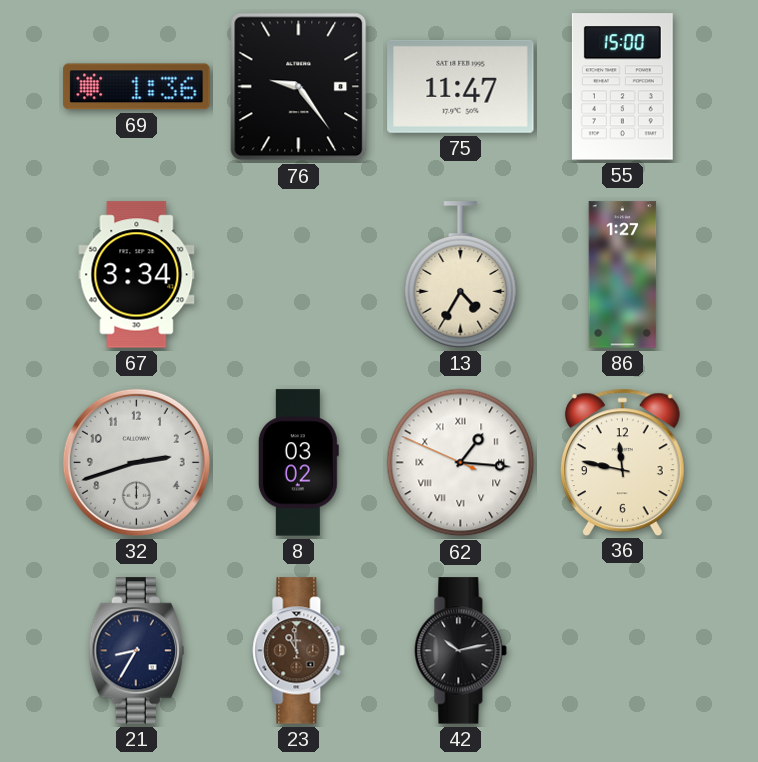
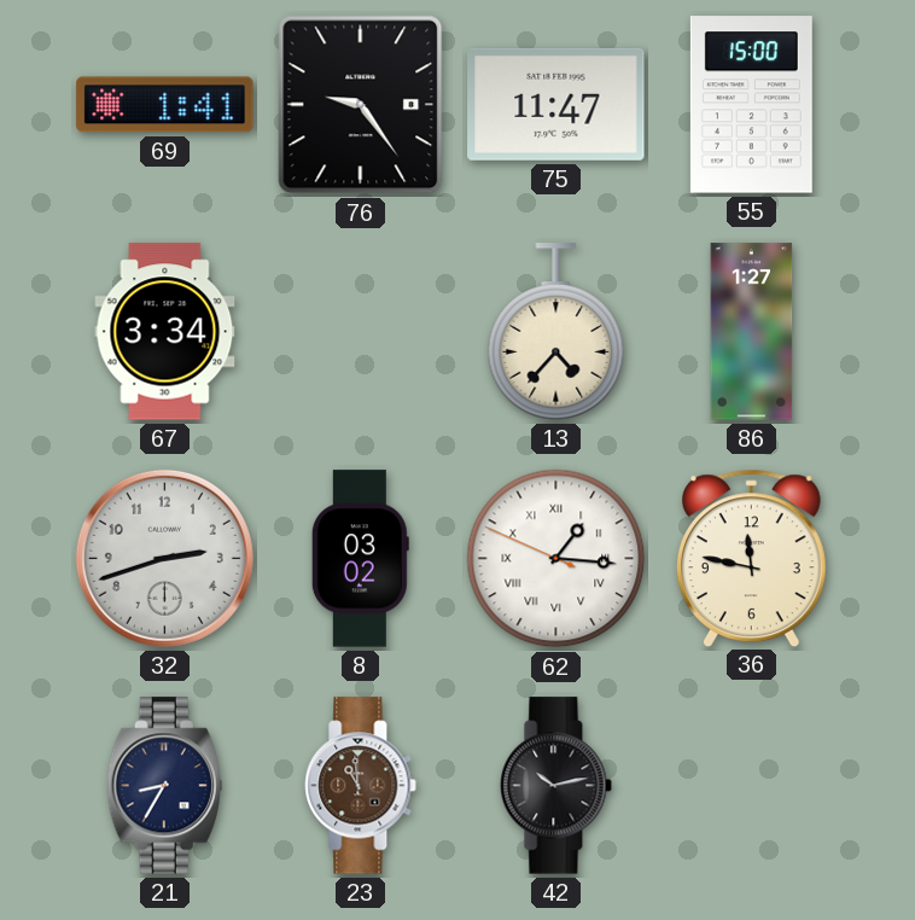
69: 1:36 -> 1:41
13: 4:35 -> 4:37
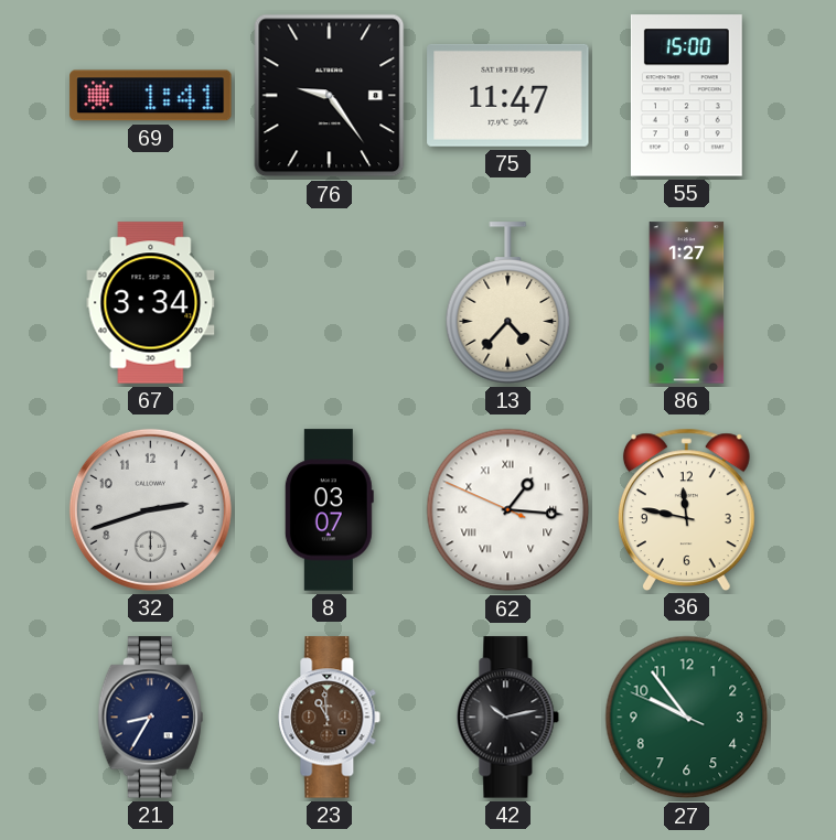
8: 03:02 -> 03:07
27: none -> 9:53
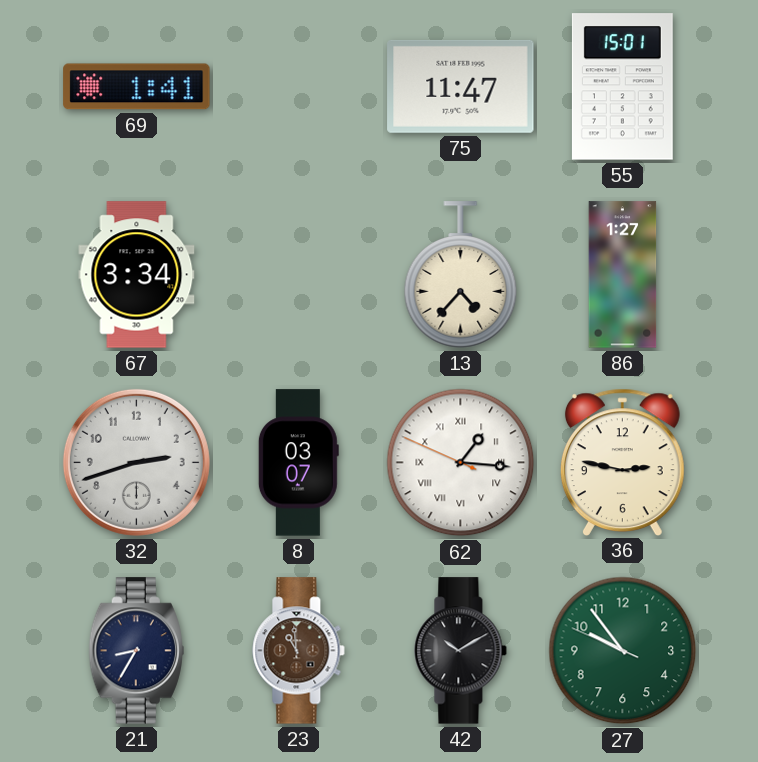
76: 9:24 -> none
55: 15:00 -> 15:01
36: 11:47 -> 2:47
42: 10:13 -> 10:10
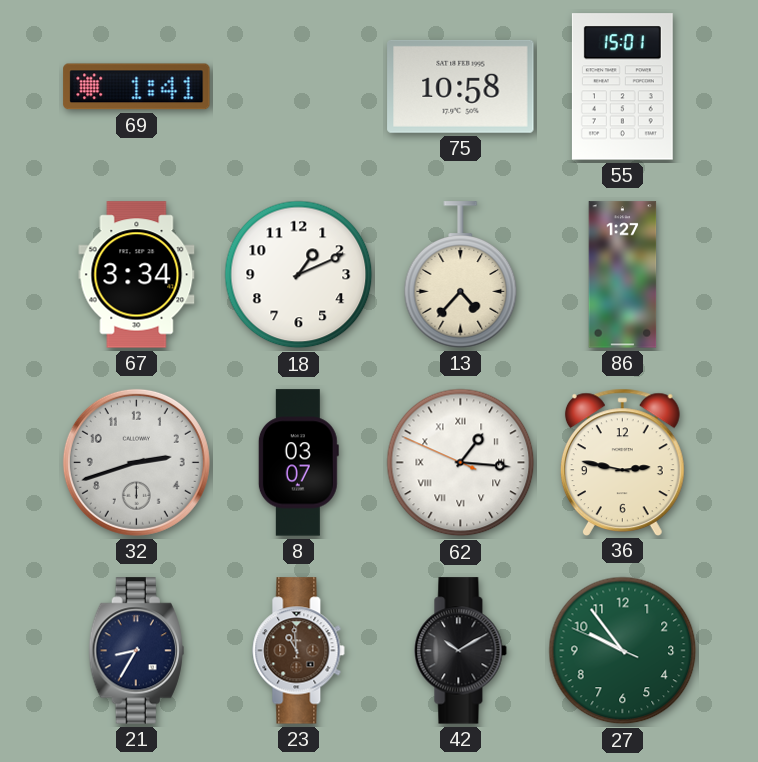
75: 11:47 -> 10:58
18: none -> 1:11
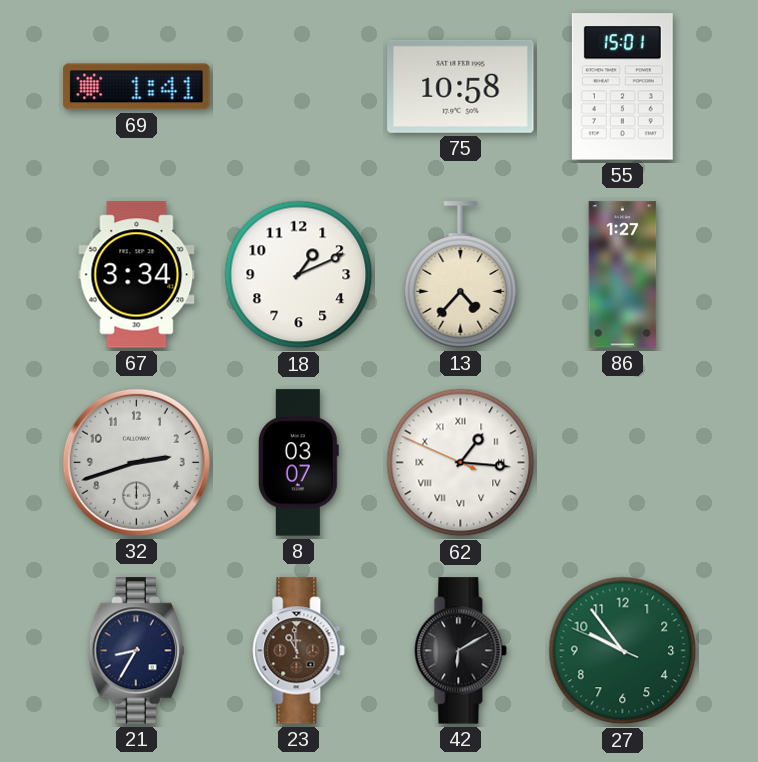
36: 2:47 -> none
42: 10:10 -> 6:10
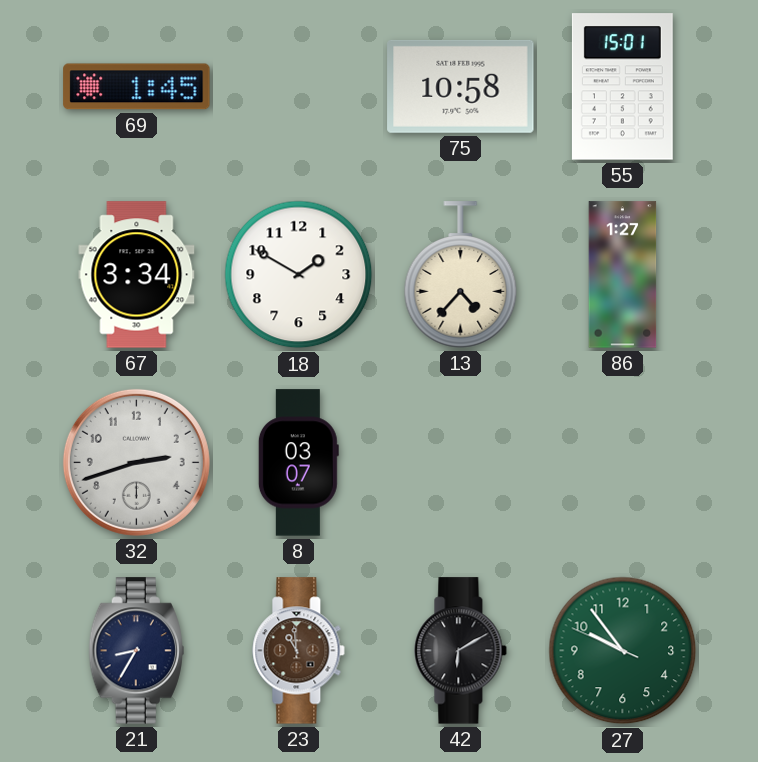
69: 1:41 -> 1:45
18: 1:11 -> 1:50
62: 1:15 -> none
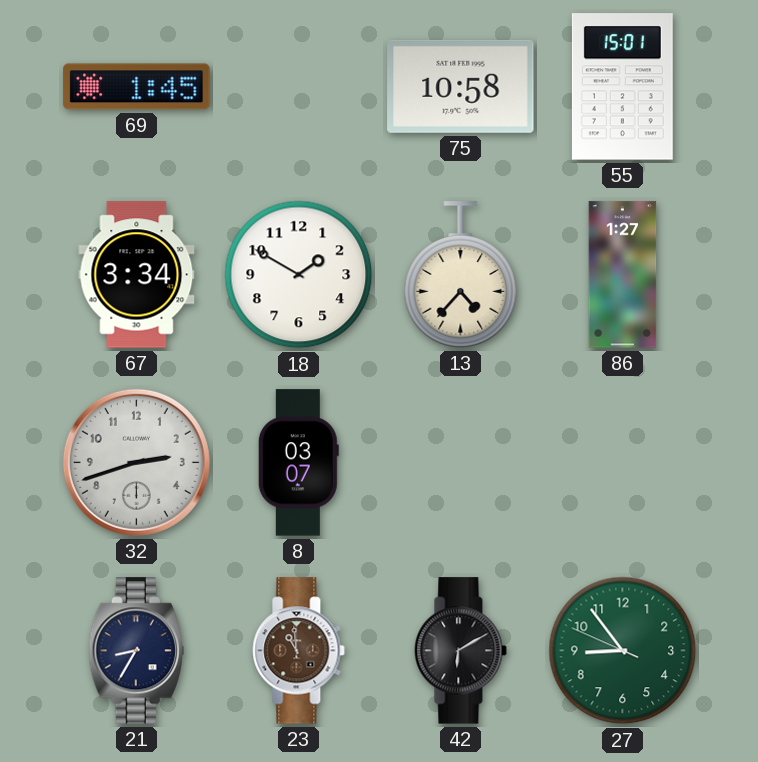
27: 9:53 -> 8:53
